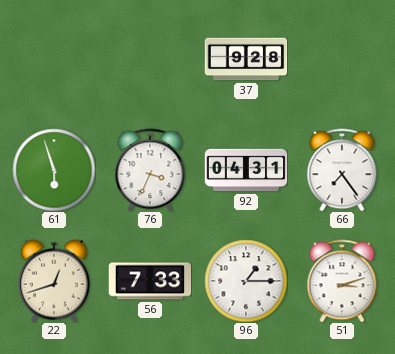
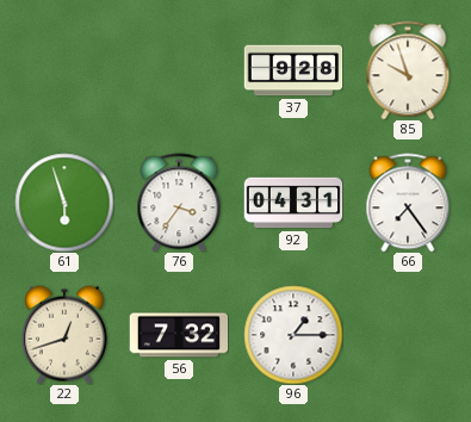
85: none -> 9:57
76: 3:34 -> 3:36
56: 7:33 -> 7:32
51: 3:12 -> none
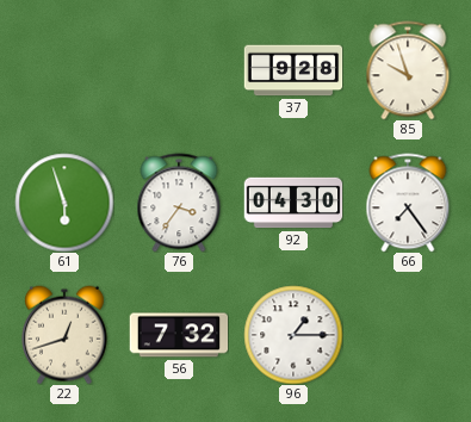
92: 04:31 -> 04:30
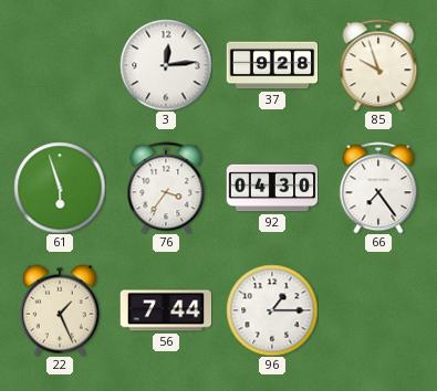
3: none -> 12:14
22: 12:42 -> 1:26
56: 7:32 -> 7:44
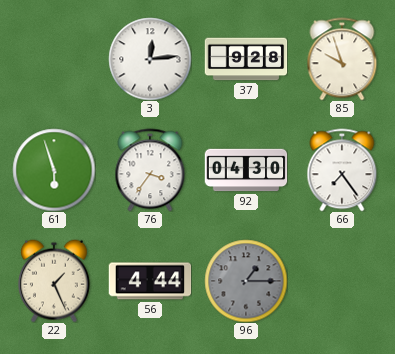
56: 7:44 -> 4:44
96 dial: white -> grey
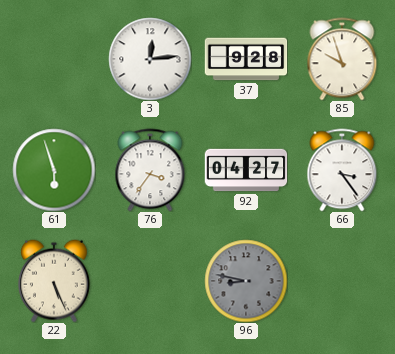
92: 04:30 -> 04:27
66: 7:24 -> 3:24
22: 1:26 -> 5:26
56: 4:44 -> none
96: 1:15 -> 8:47
